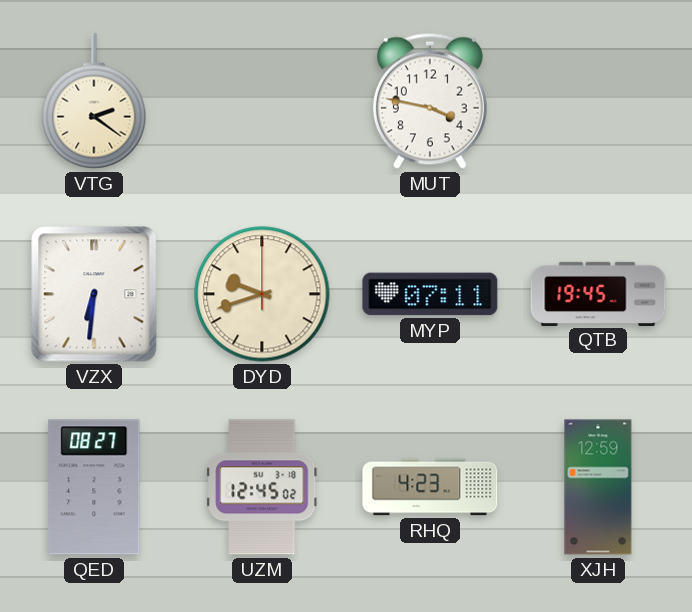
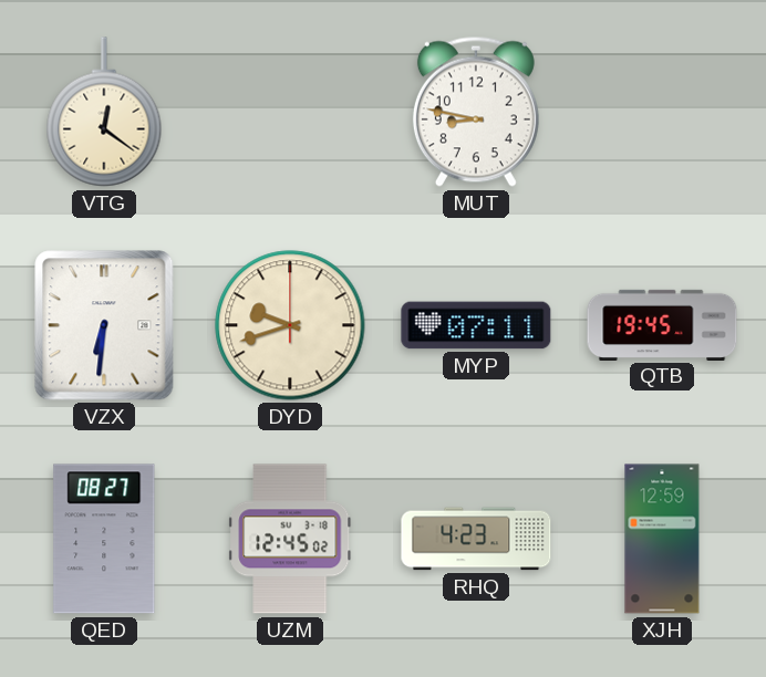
VTG: 2:21 -> 12:21
MUT: 3:47 -> 8:47
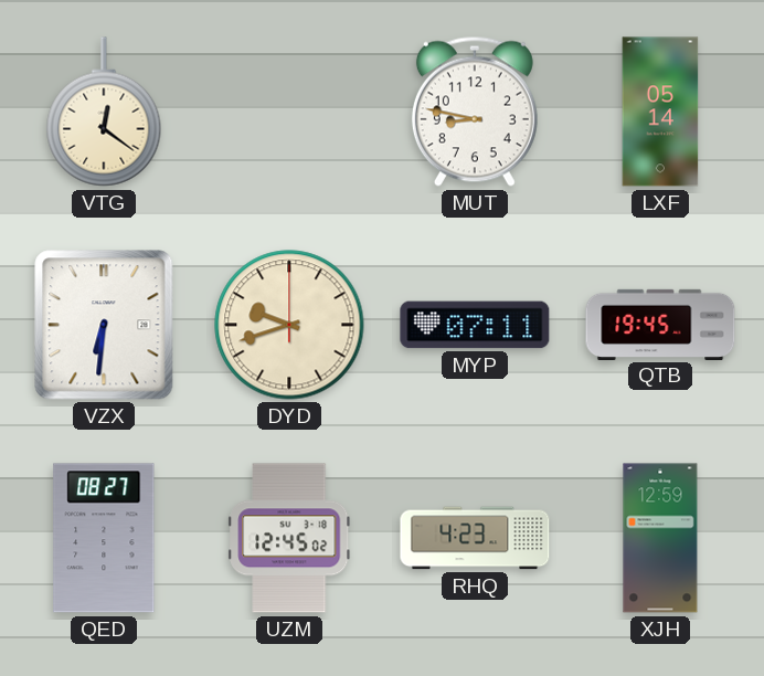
LXF: none -> 05:14
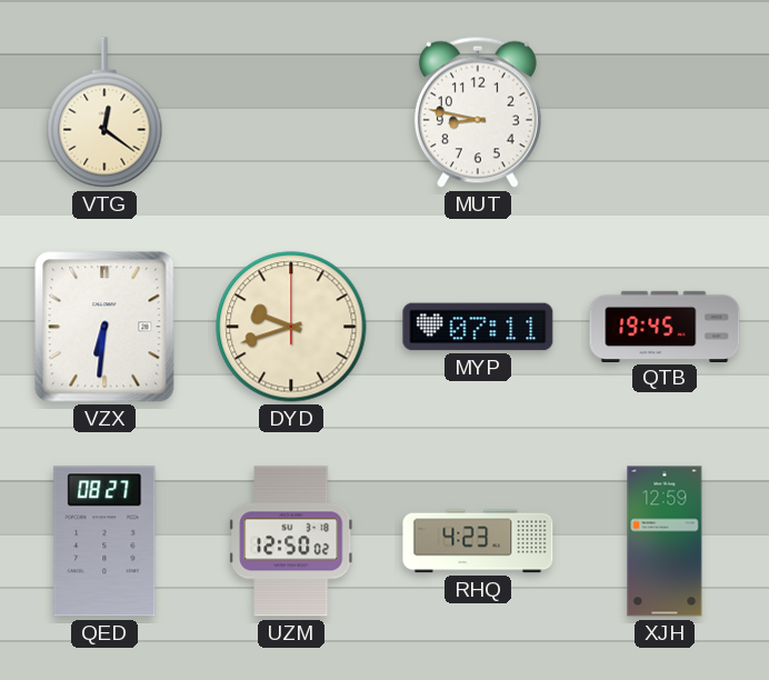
LXF: 05:14 -> none
UZM: 12:45 -> 12:50
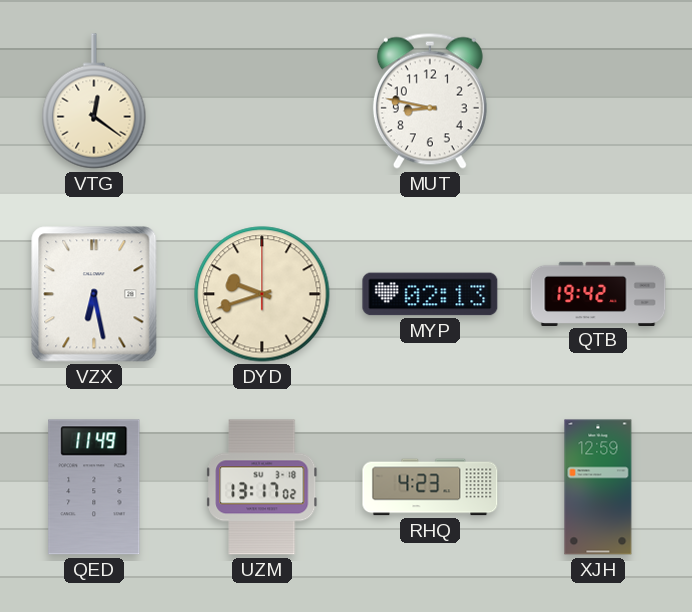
VZX: 6:31 -> 6:28
MYP: 07:11 -> 02:13
QTB: 19:45 -> 19:42
QED: 08:27 -> 11:49
UZM: 12:50 -> 13:17
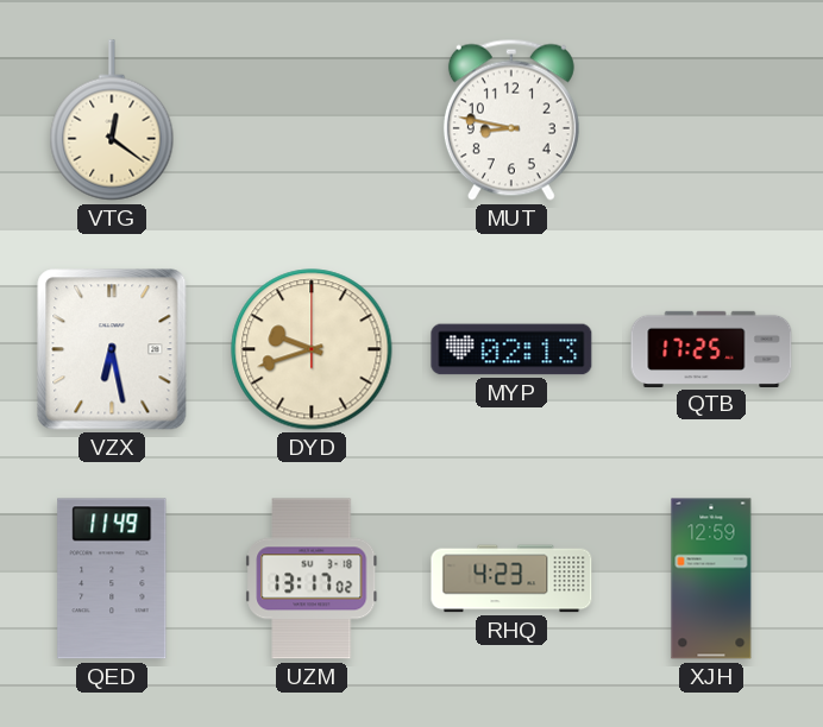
QTB: 19:42 -> 17:25
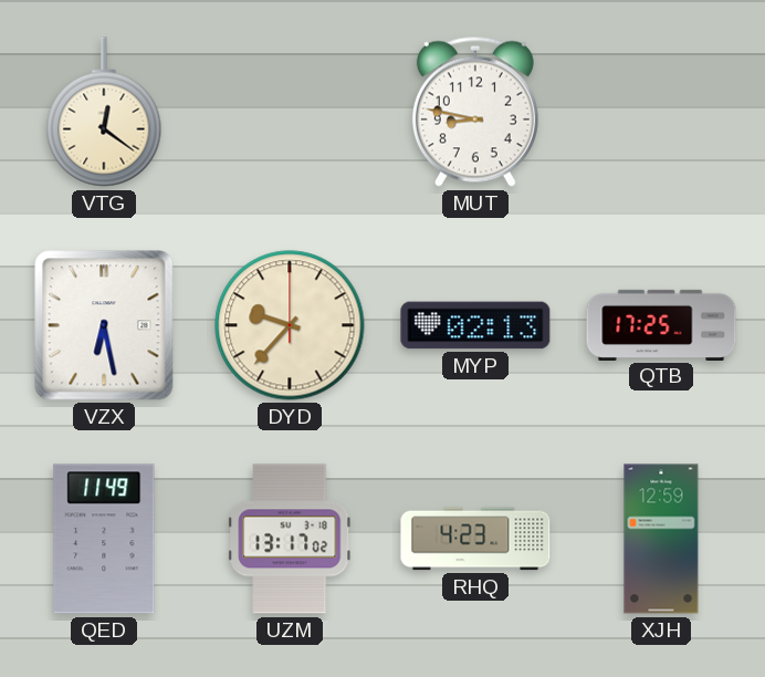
DYD: 9:42 -> 9:37
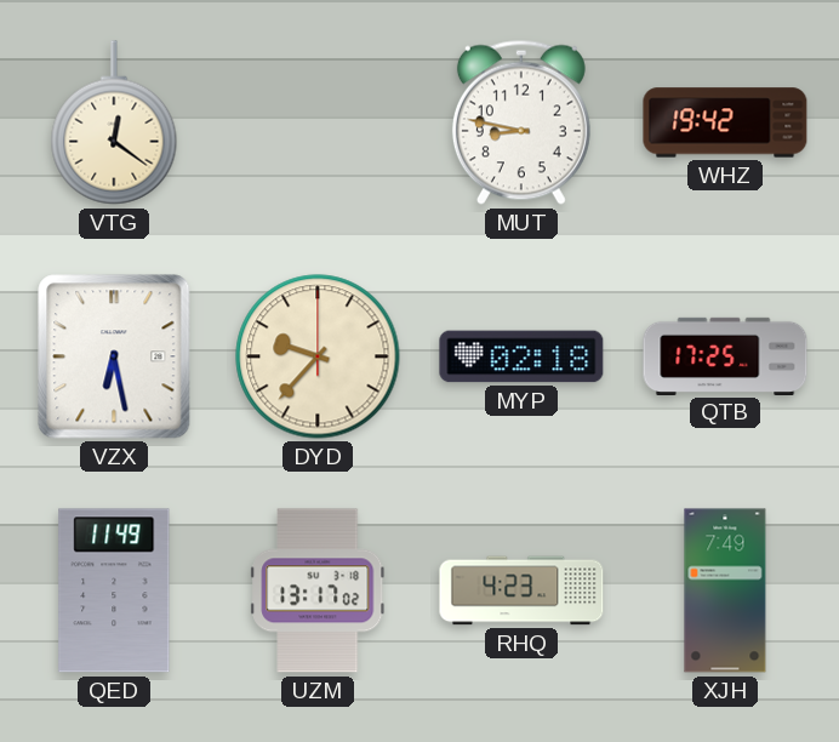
WHZ: none -> 19:42
MYP: 02:13 -> 02:18
XJH: 12:59 -> 7:49
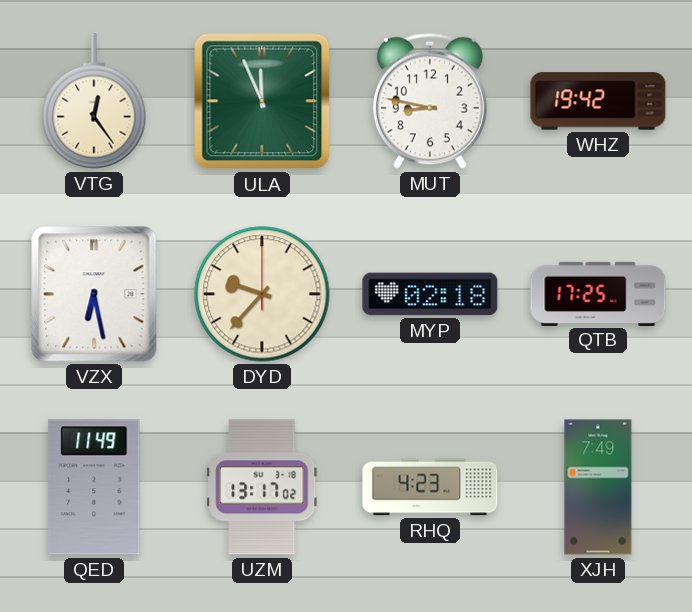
VTG: 12:21 -> 12:24
ULA: none -> 11:56
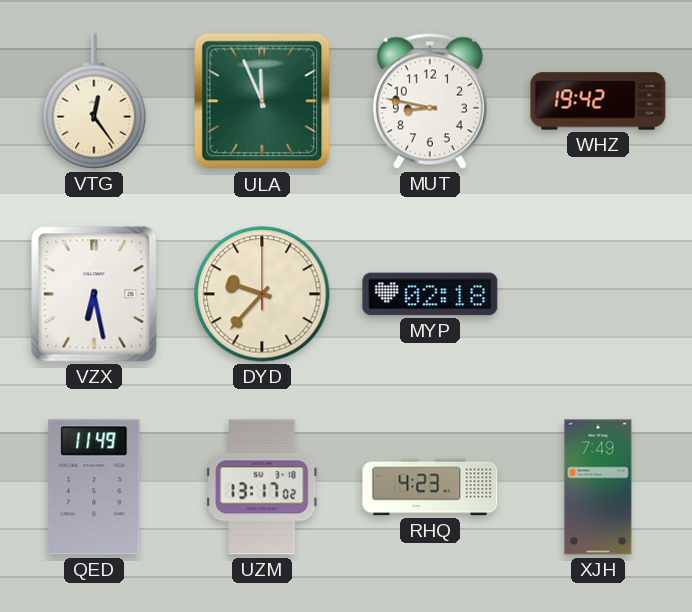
QTB: 17:25 -> none
